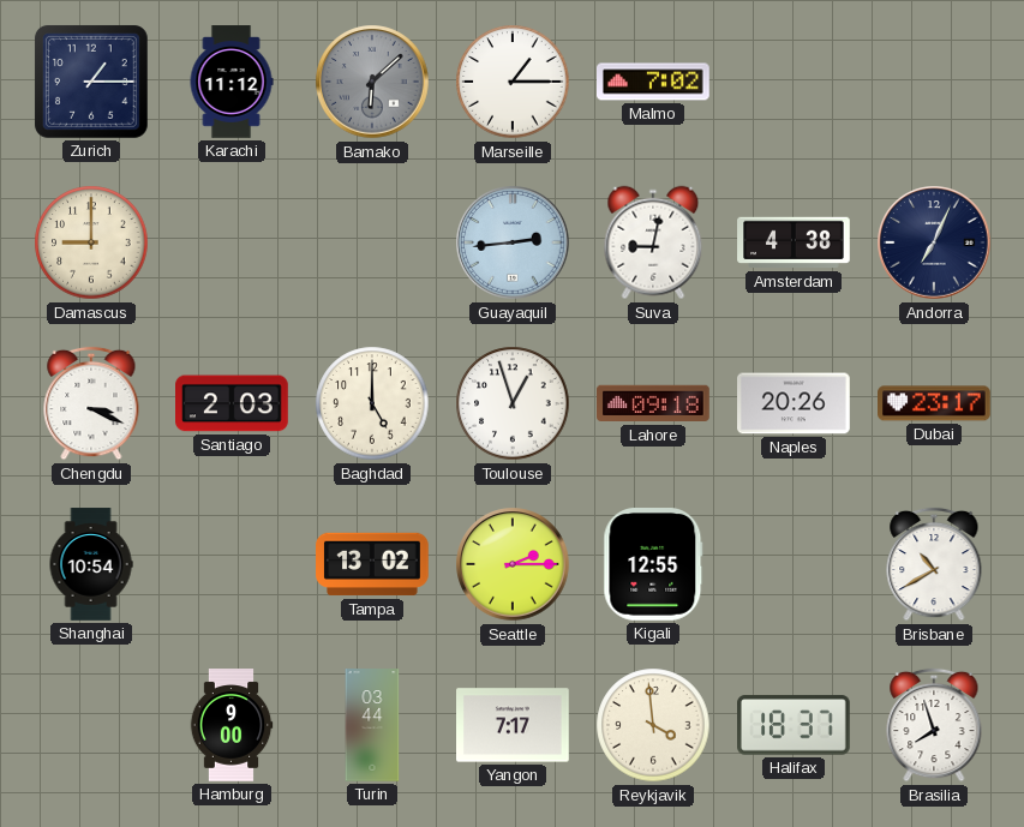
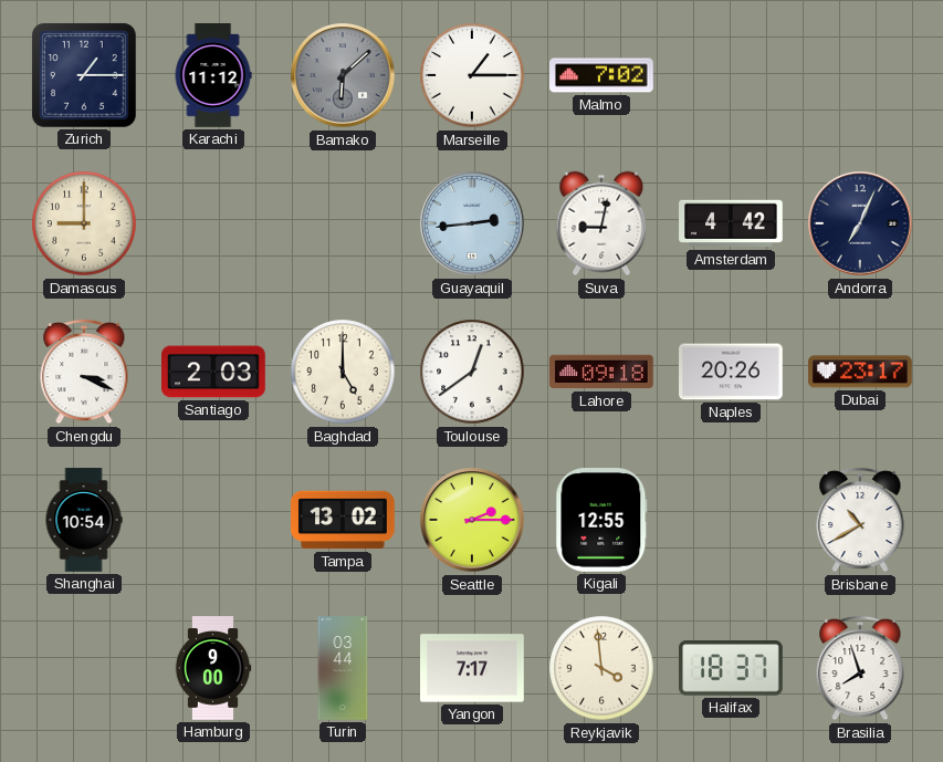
Amsterdam: 4:38 -> 4:42
Toulouse: 12:57 -> 12:39
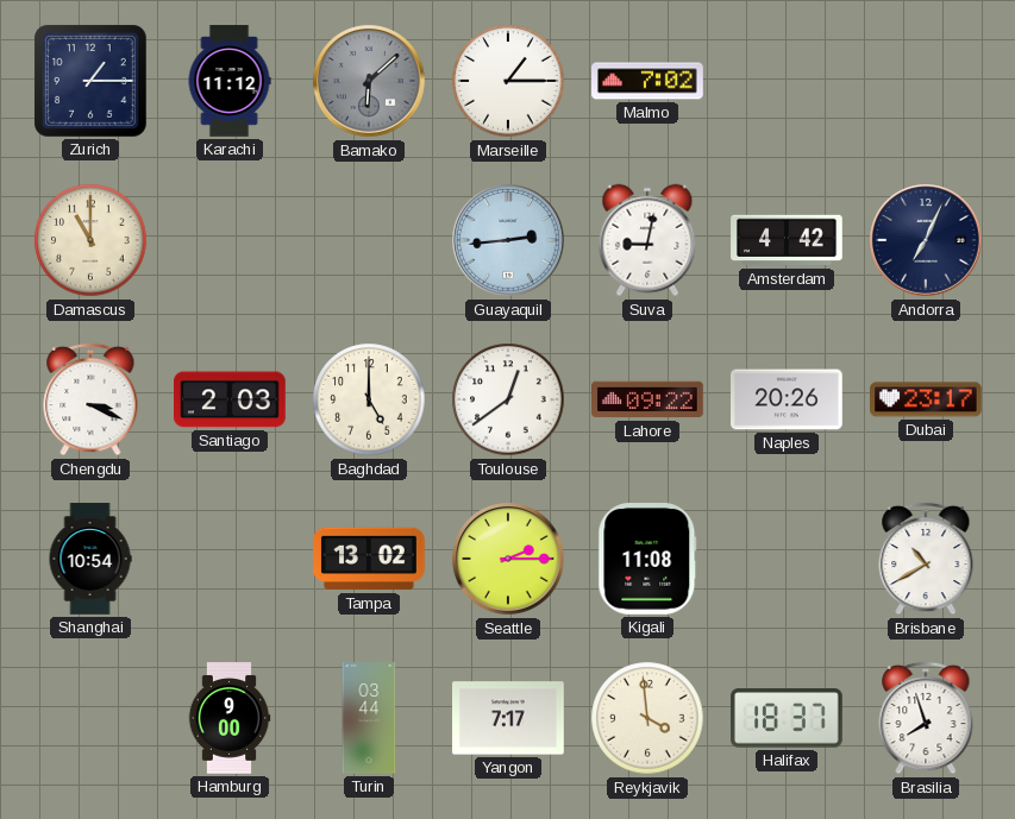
Damascus: 9:00 -> 11:00
Lahore: 09:18 -> 09:22
Kigali: 12:55 -> 11:08
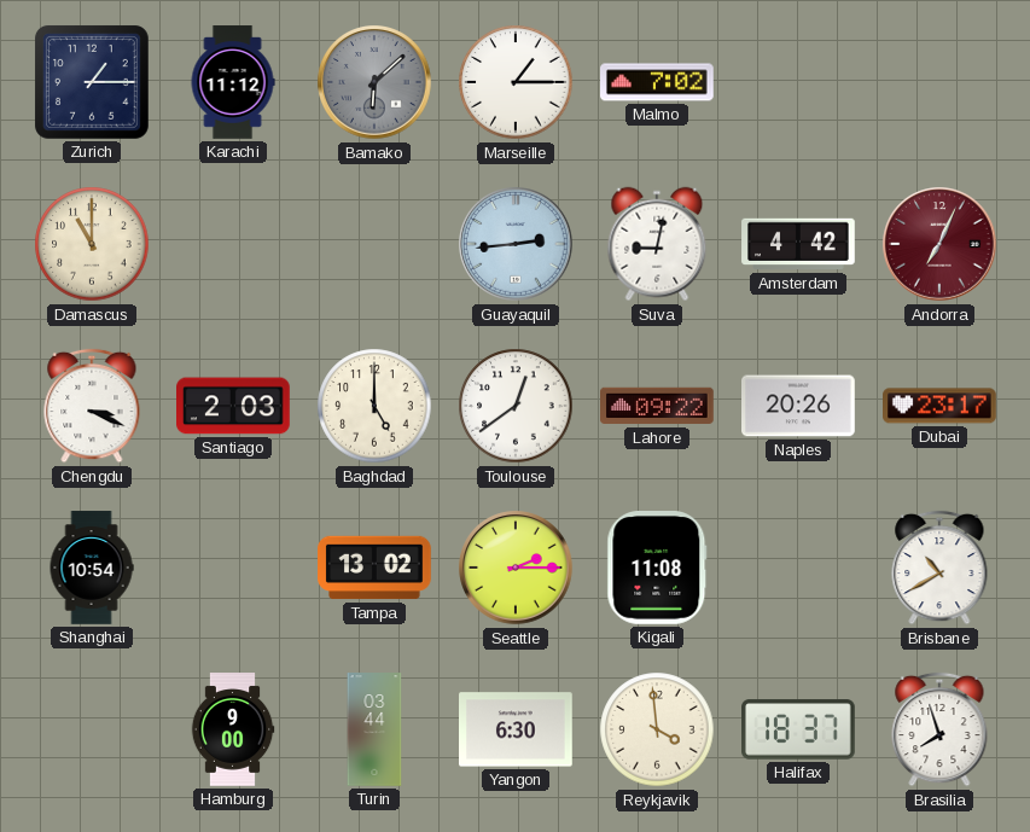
Andorra dial: navy -> burgundy
Yangon: 7:17 -> 6:30
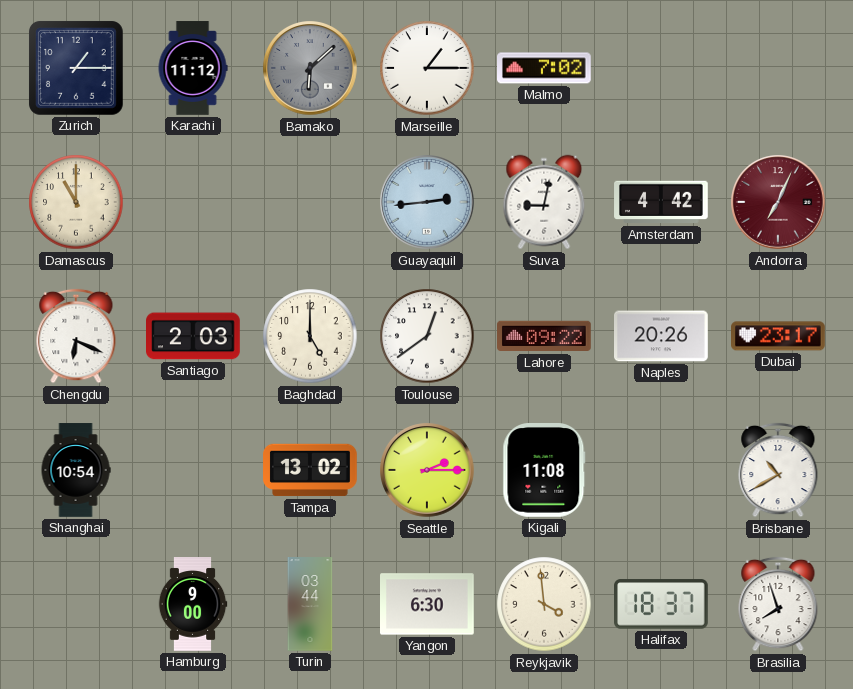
Chengdu: 3:19 -> 6:19
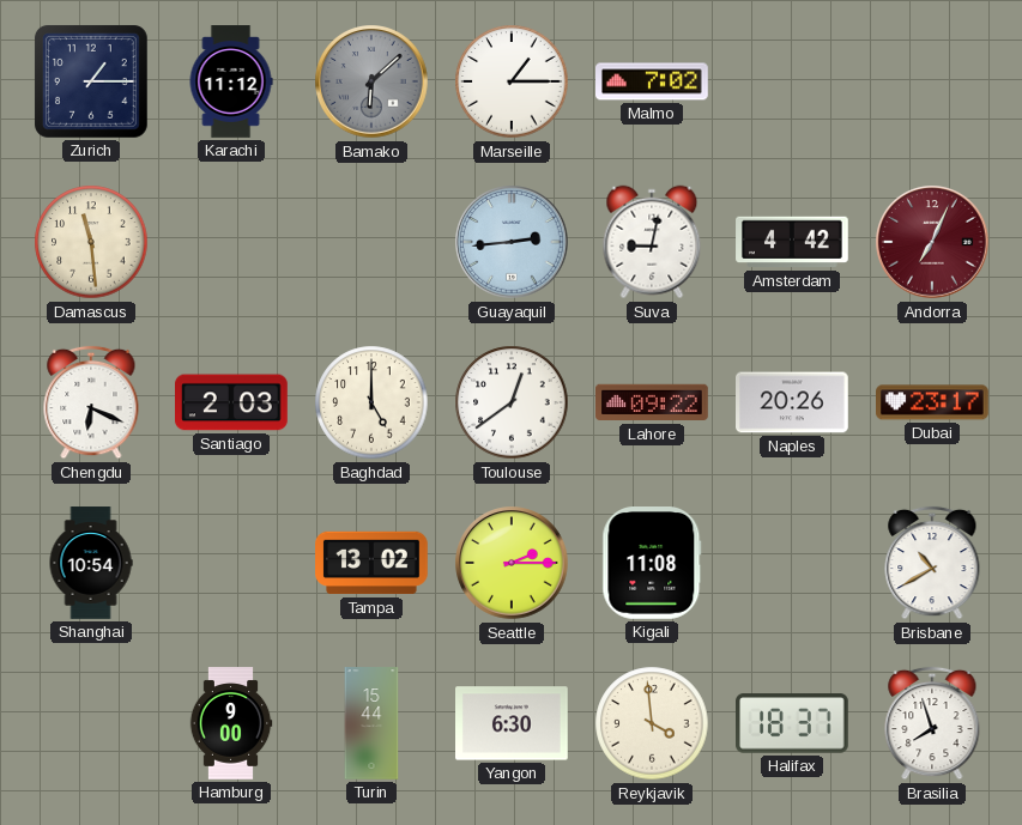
Damascus: 11:00 -> 11:29
Turin: 03:44 -> 15:44
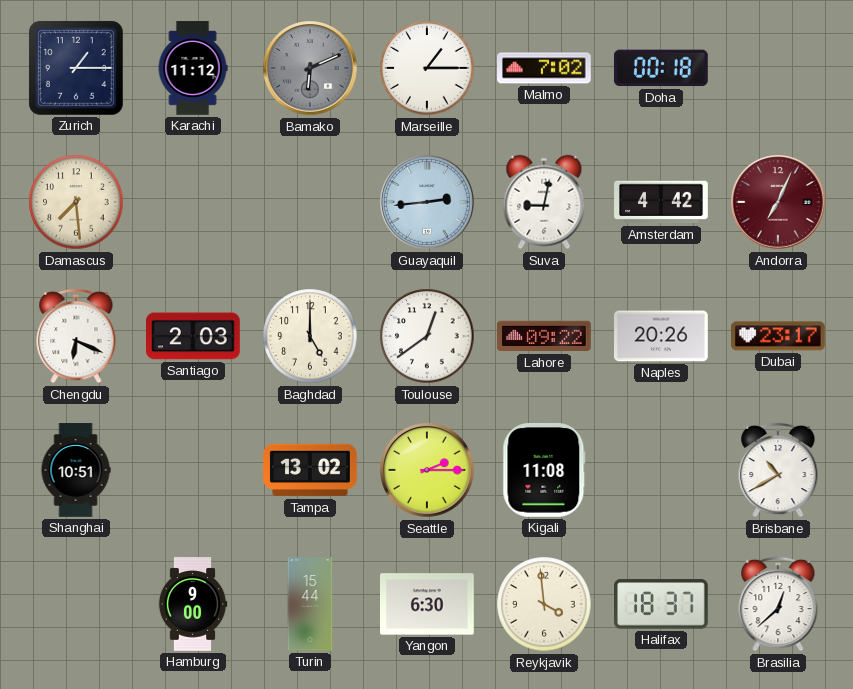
Bamako: 6:08 -> 6:11
Doha: none -> 00:18
Damascus: 11:29 -> 7:29
Shanghai: 10:54 -> 10:51
Brasilia: 7:57 -> 12:38
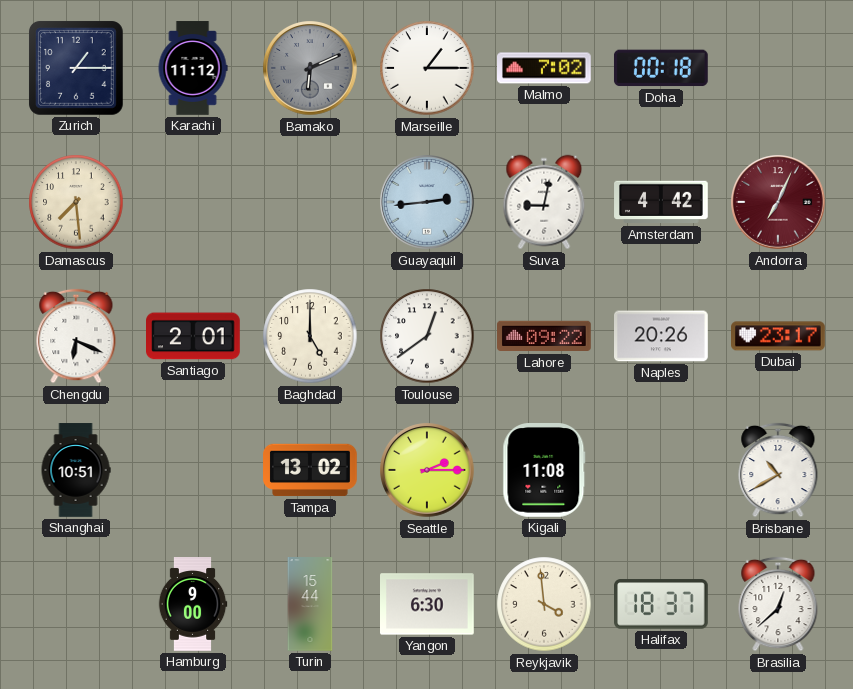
Santiago: 2:03 -> 2:01
